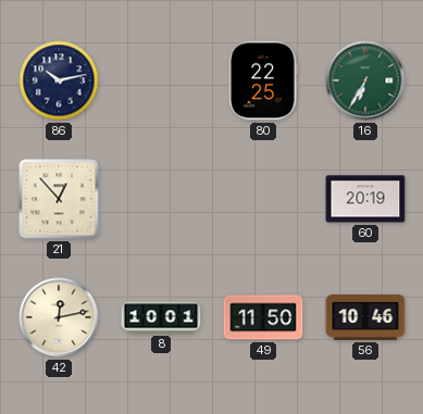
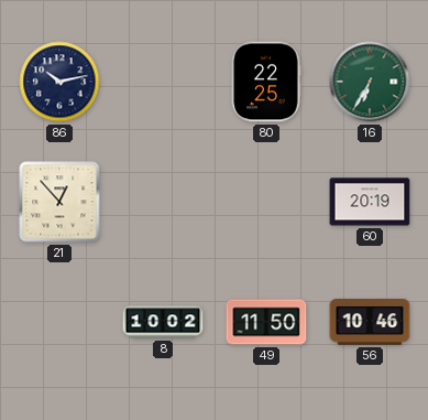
42: 12:13 -> none
8: 10:01 -> 10:02
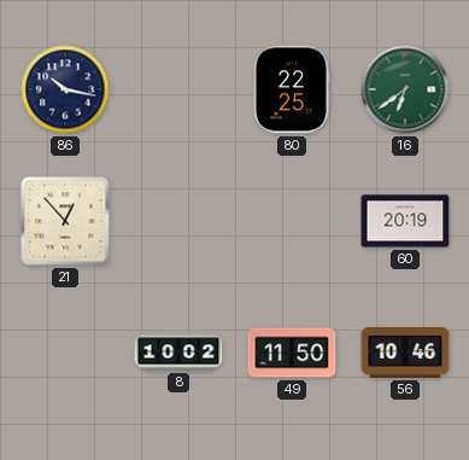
86: 10:13 -> 10:17
16: 6:35 -> 6:39
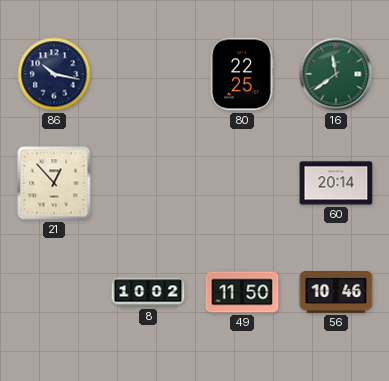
16: 6:39 -> 11:39
60: 20:19 -> 20:14
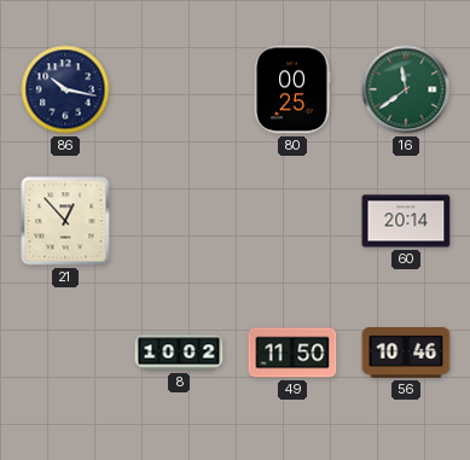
80: 22:25 -> 00:25
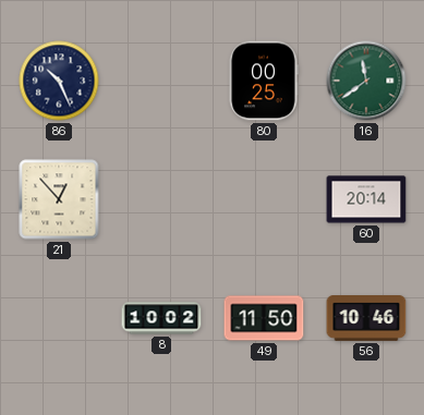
86: 10:17 -> 10:26
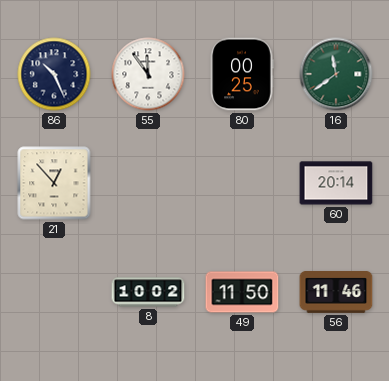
55: none -> 11:54
56: 10:46 -> 11:46
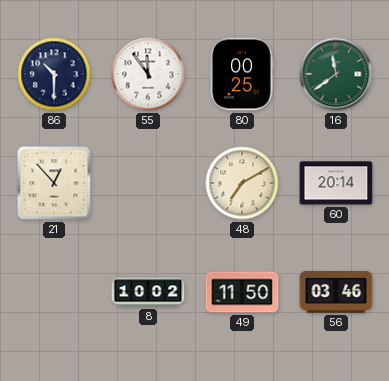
86: 10:26 -> 10:30
48: none -> 7:10
56: 11:46 -> 03:46
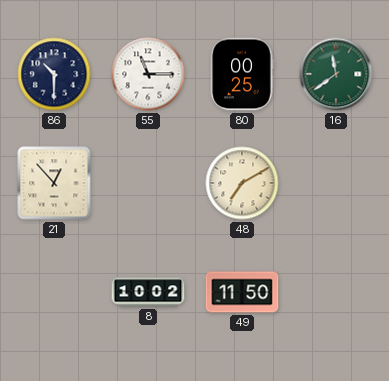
55: 11:54 -> 11:15
60: 20:14 -> none
56: 03:46 -> none
